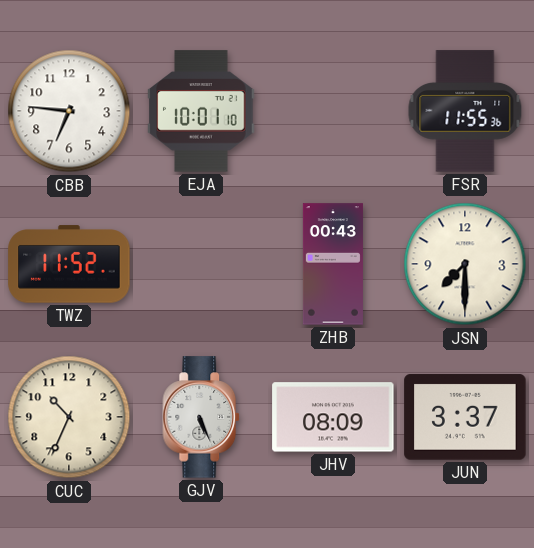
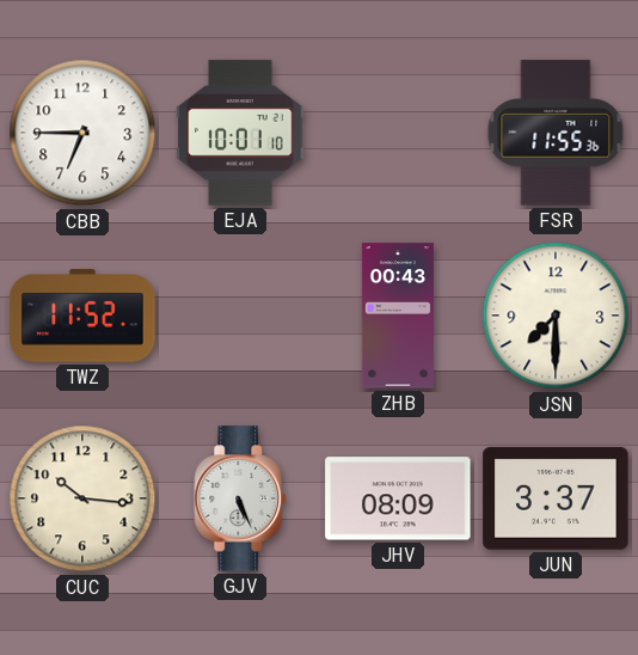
CBB: 6:46 -> 6:45
CUC: 10:34 -> 10:16
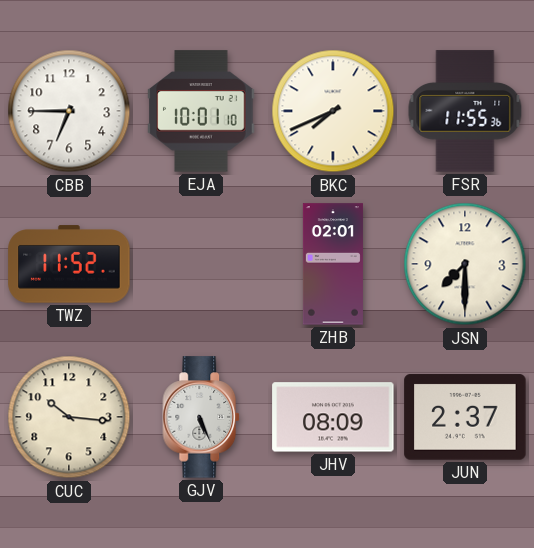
BKC: none -> 7:41
ZHB: 00:43 -> 02:01
JUN: 3:37 -> 2:37
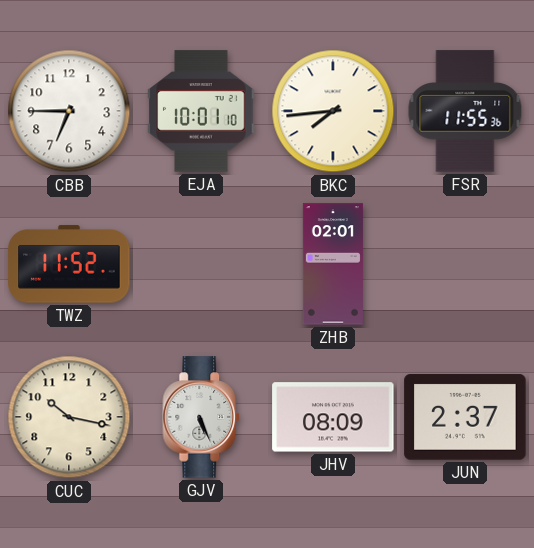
BKC: 7:41 -> 7:44
JSN: 7:30 -> none
CUC: 10:16 -> 10:17
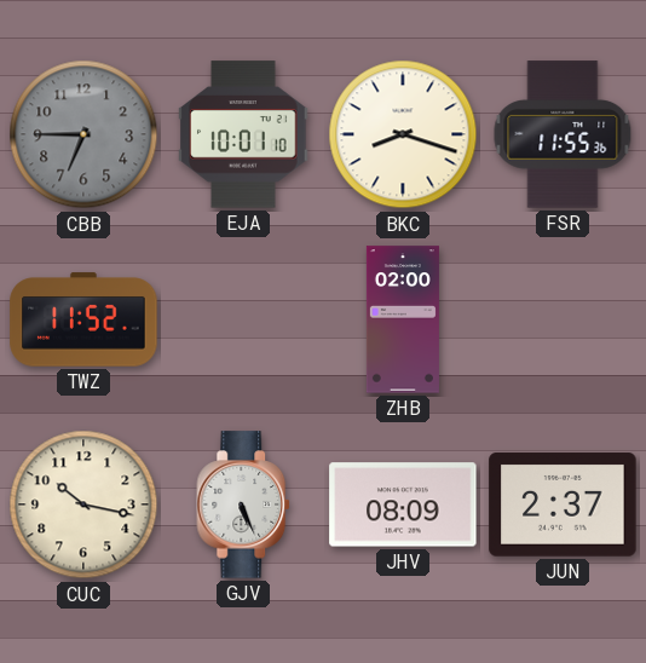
CBB dial: white -> grey
BKC: 7:44 -> 8:18
ZHB: 02:01 -> 02:00
